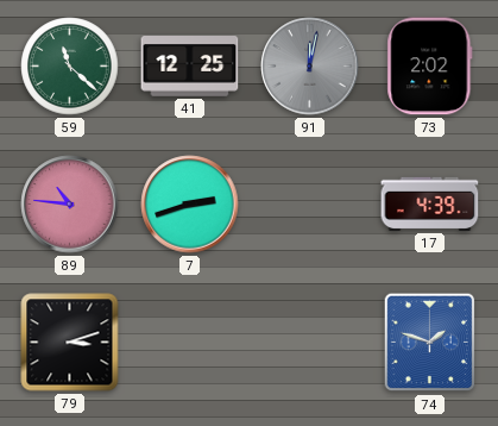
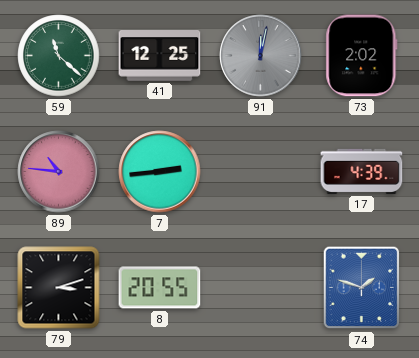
7: 2:42 -> 2:44
8: none -> 20:55
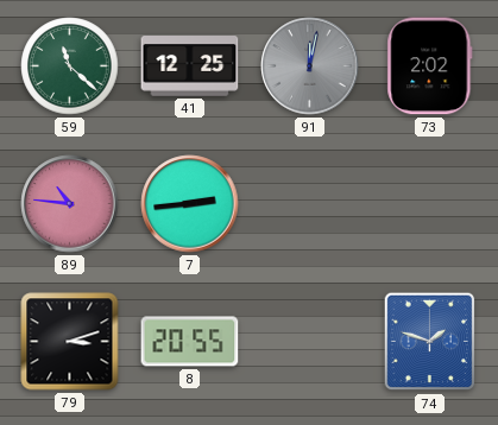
17: 4:39 -> none
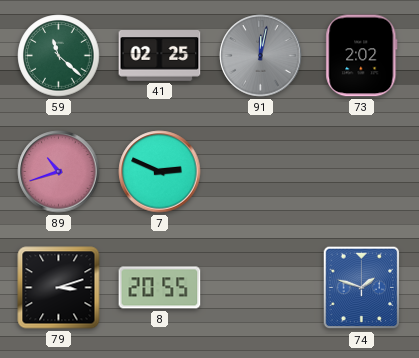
41: 12:25 -> 02:25
89: 10:46 -> 10:42
7: 2:44 -> 2:49
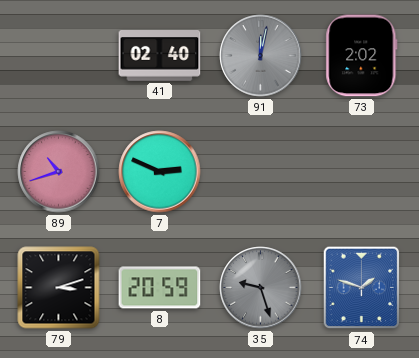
59: 11:22 -> none
41: 02:25 -> 02:40
8: 20:55 -> 20:59
35: none -> 9:27
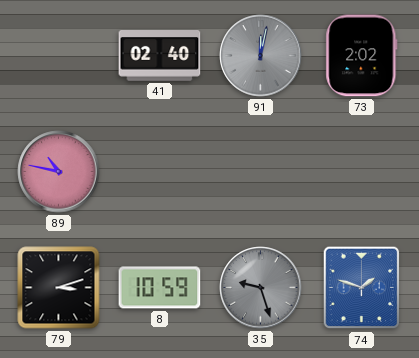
89: 10:42 -> 10:47
7: 2:49 -> none
8: 20:59 -> 10:59
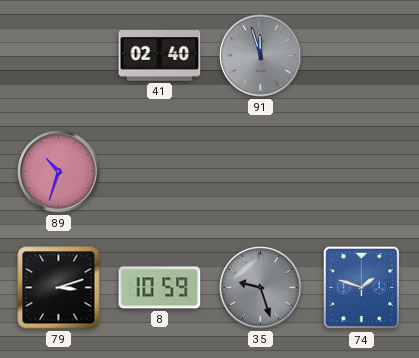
91: 12:02 -> 11:57
73: 2:02 -> none
89: 10:47 -> 10:33
